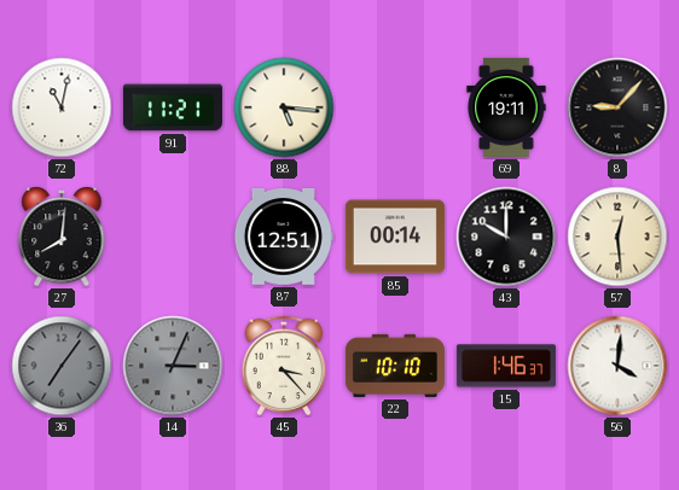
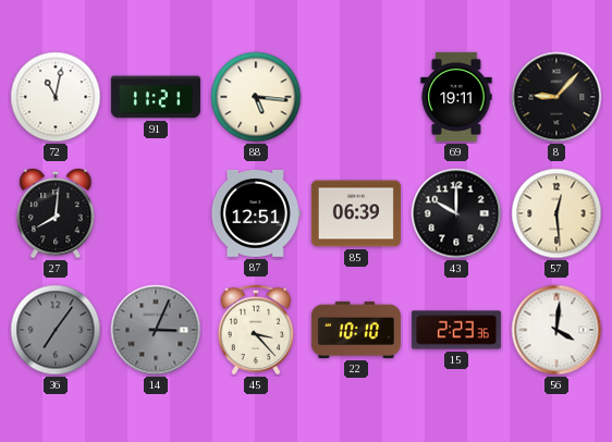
85: 00:14 -> 06:39
15: 1:46 -> 2:23
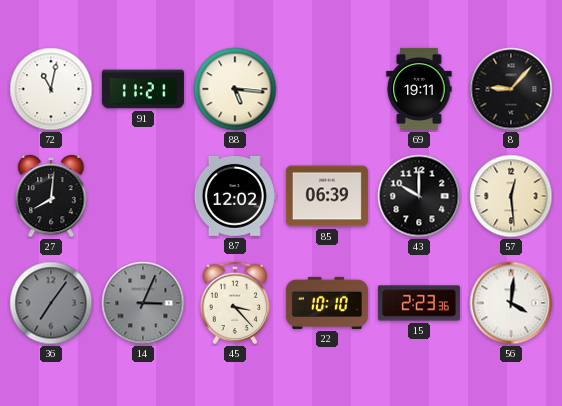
87: 12:51 -> 12:02
